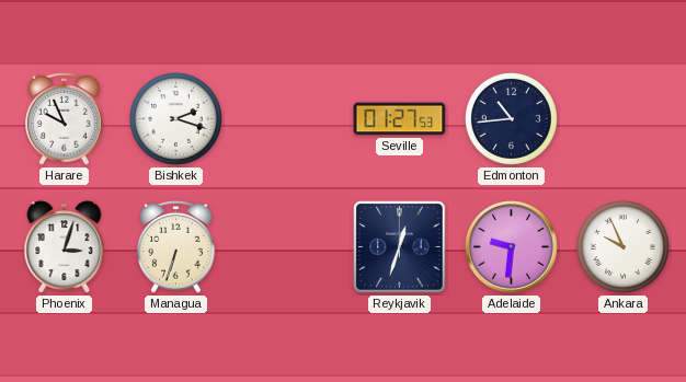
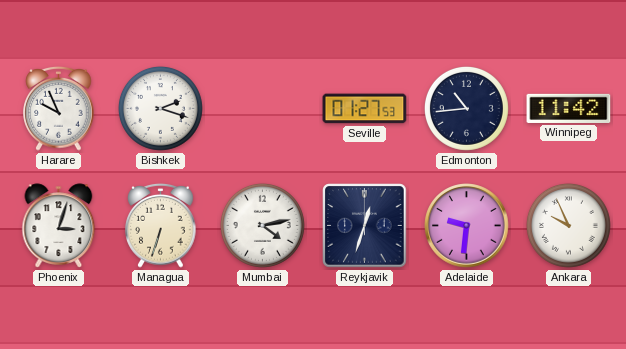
Winnipeg: none -> 11:42
Mumbai: none -> 4:13
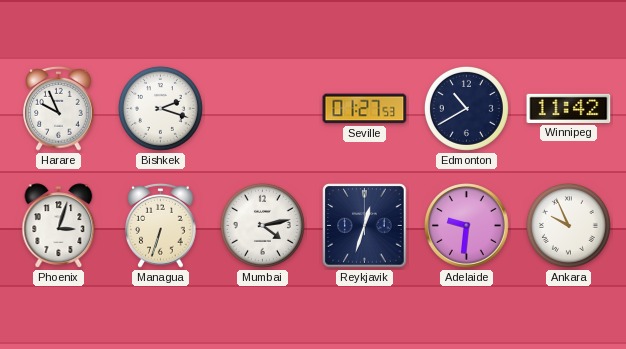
Edmonton: 10:44 -> 10:40
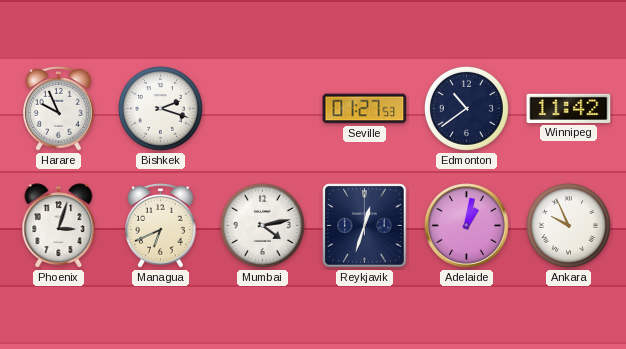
Edmonton: 10:40 -> 10:39
Managua: 6:33 -> 6:41
Adelaide: 9:31 -> 1:02
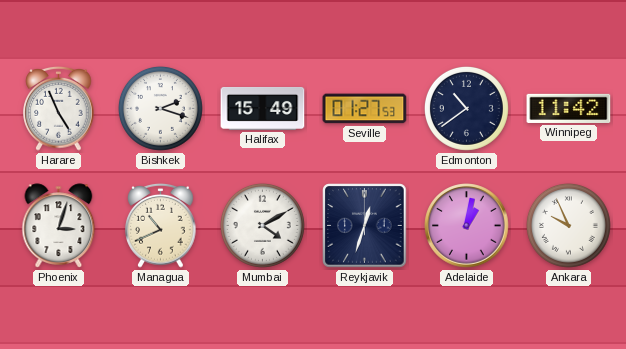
Harare: 9:56 -> 4:56
Halifax: none -> 15:49
Managua: 6:41 -> 10:41
Mumbai: 4:13 -> 4:10
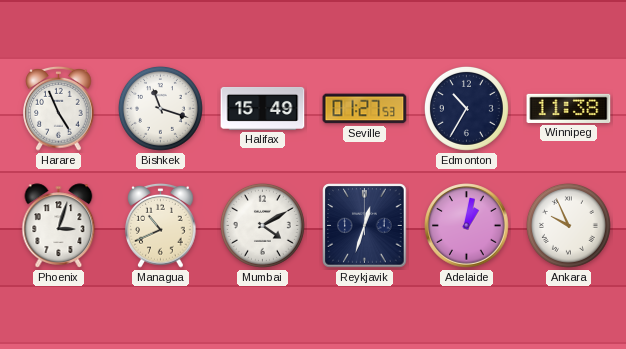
Bishkek: 2:18 -> 11:18
Edmonton: 10:39 -> 10:35
Winnipeg: 11:42 -> 11:38
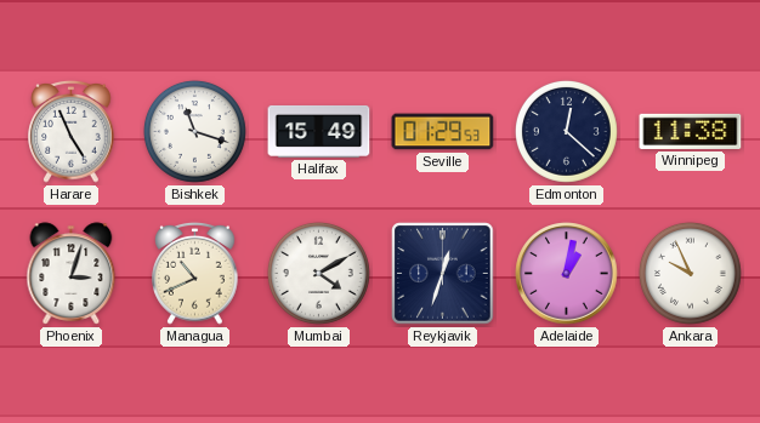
Seville: 01:27 -> 01:29
Edmonton: 10:35 -> 12:22
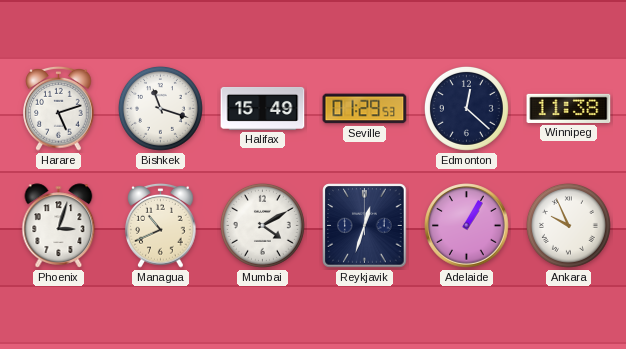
Harare: 4:56 -> 5:12
Adelaide: 1:02 -> 1:05
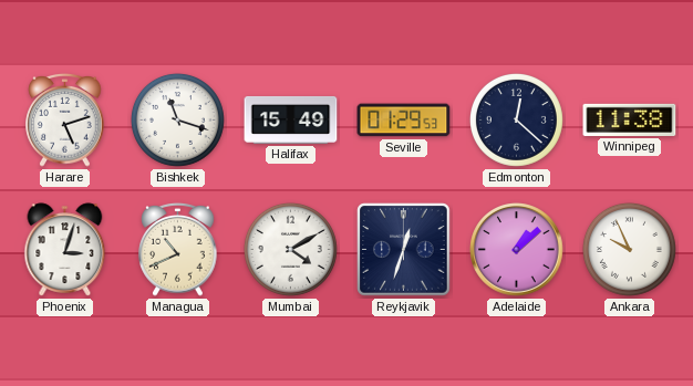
Adelaide: 1:05 -> 1:08
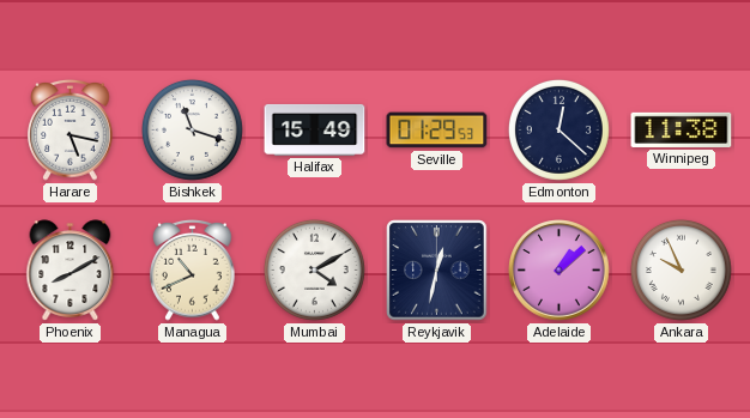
Harare: 5:12 -> 5:17
Phoenix: 3:03 -> 8:10
Reykjavik: 12:33 -> 12:32
